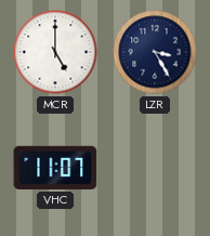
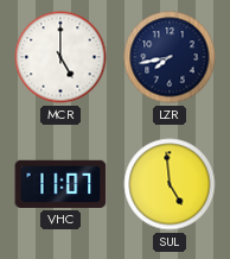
LZR: 3:25 -> 7:43
SUL: none -> 4:59
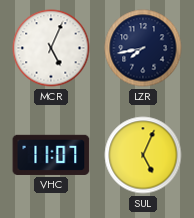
MCR: 5:00 -> 5:04
SUL: 4:59 -> 5:04
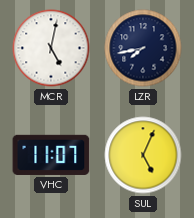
MCR: 5:04 -> 5:02
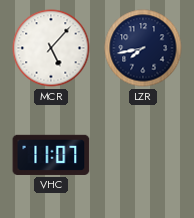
MCR: 5:02 -> 5:07
SUL: 5:04 -> none
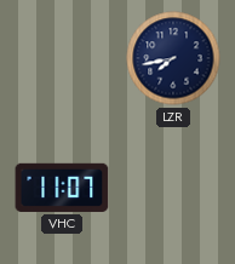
MCR: 5:07 -> none
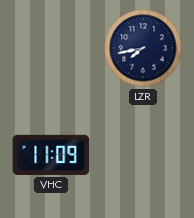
VHC: 11:07 -> 11:09
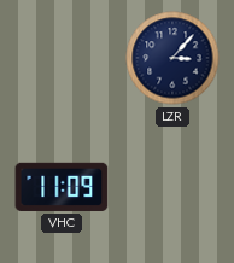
LZR: 7:43 -> 3:07
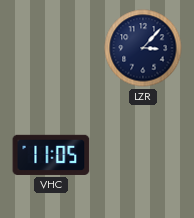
VHC: 11:09 -> 11:05
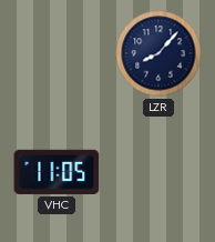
LZR: 3:07 -> 8:07
